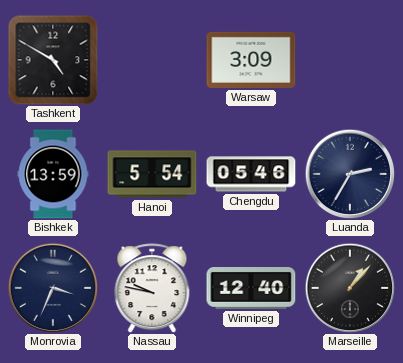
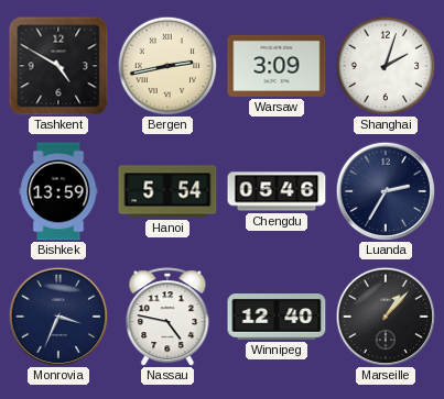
Bergen: none -> 2:43
Shanghai: none -> 2:03
Nassau: 9:47 -> 4:47
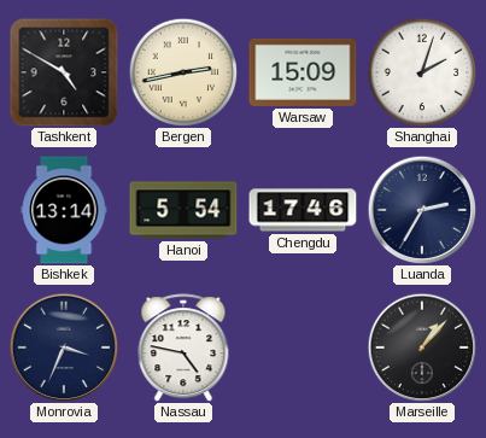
Warsaw: 3:09 -> 15:09
Bishkek: 13:59 -> 13:14
Chengdu: 05:46 -> 17:46
Winnipeg: 12:40 -> none
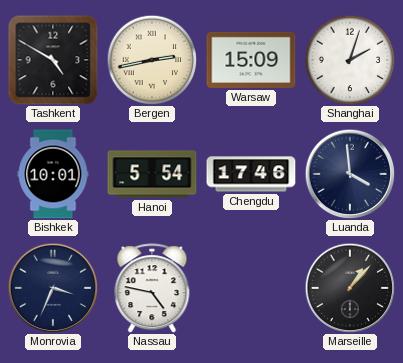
Bishkek: 13:14 -> 10:01
Luanda: 2:35 -> 3:59
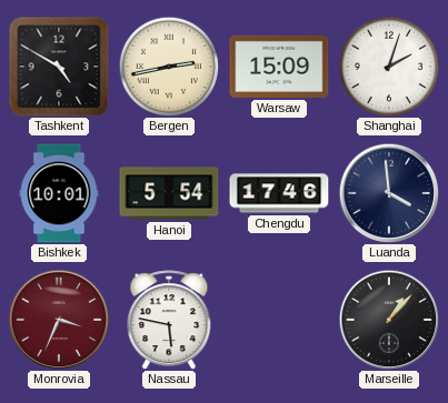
Monrovia dial: navy -> burgundy
Nassau: 4:47 -> 5:47
